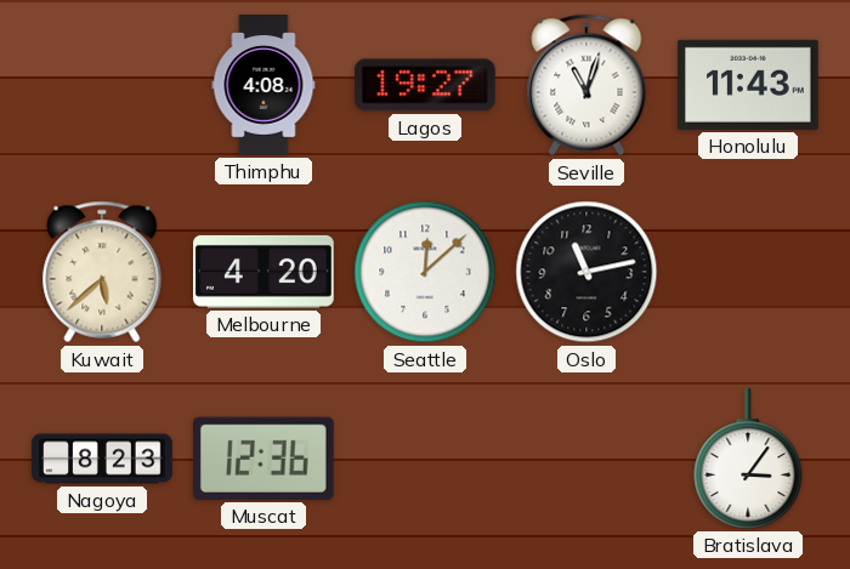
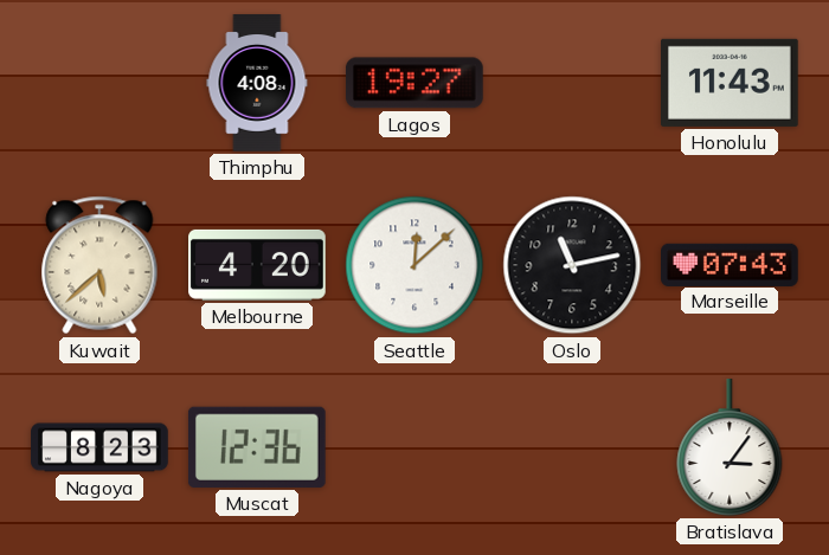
Seville: 11:03 -> none
Marseille: none -> 07:43
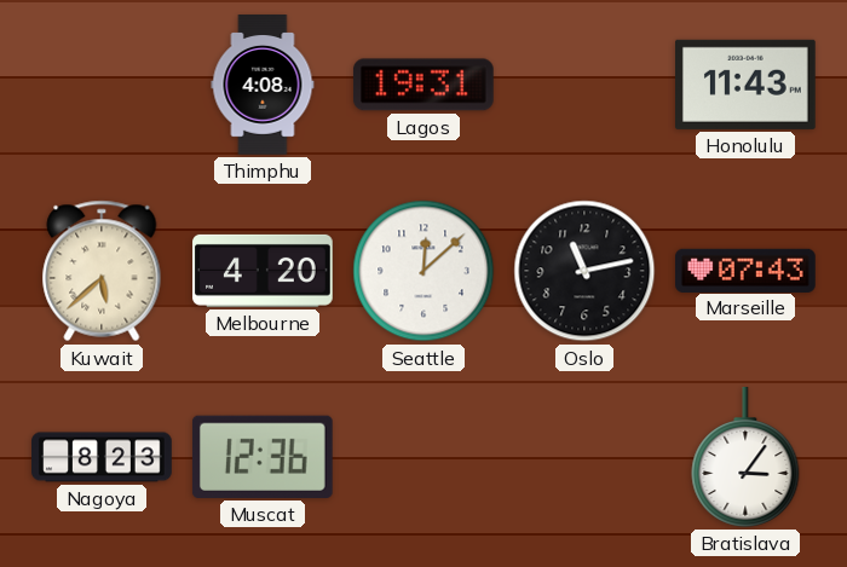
Lagos: 19:27 -> 19:31
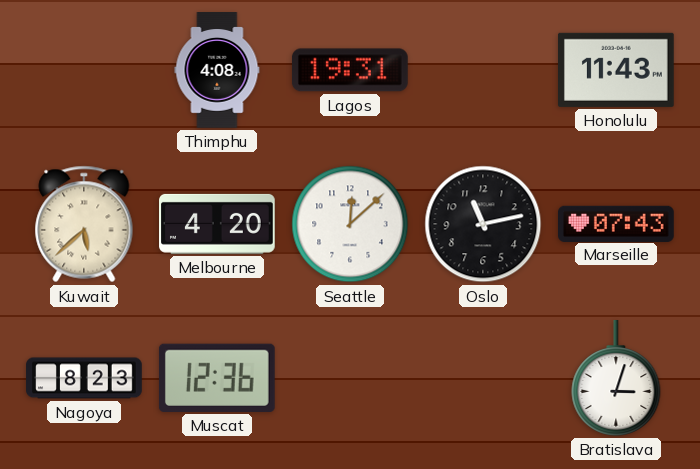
Bratislava: 3:06 -> 3:03
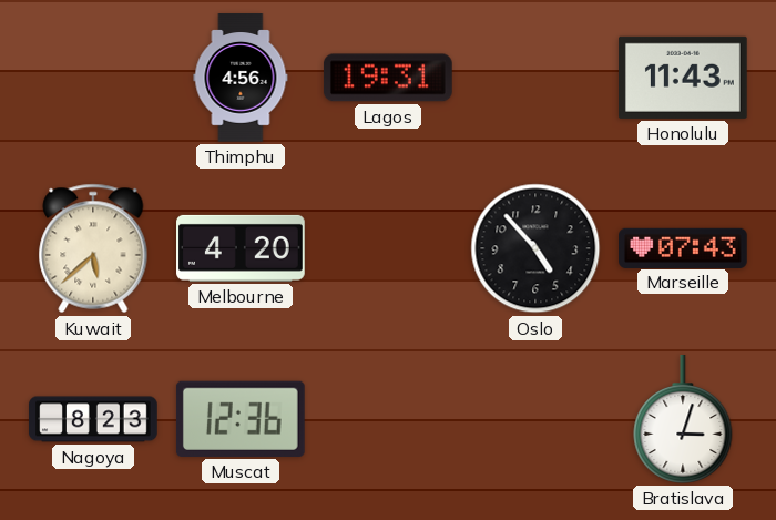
Thimphu: 4:08 -> 4:56
Seattle: 12:08 -> none
Oslo: 11:13 -> 4:53
